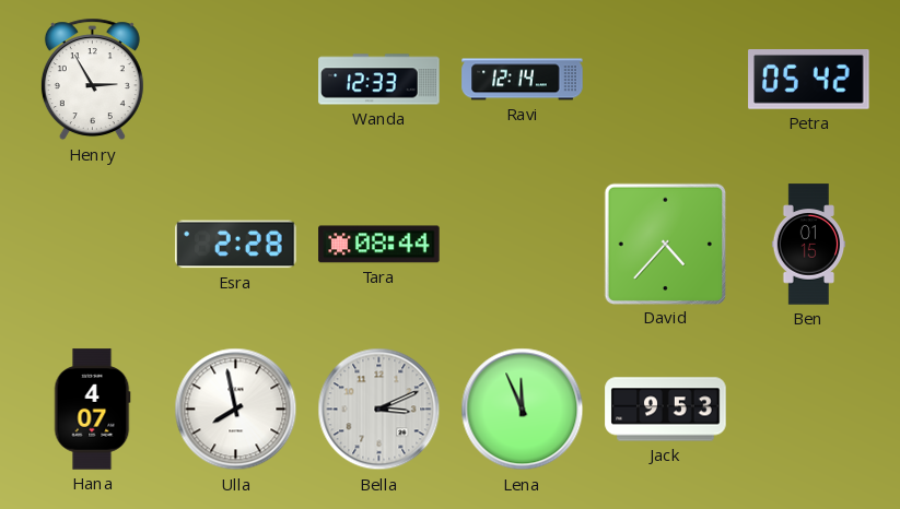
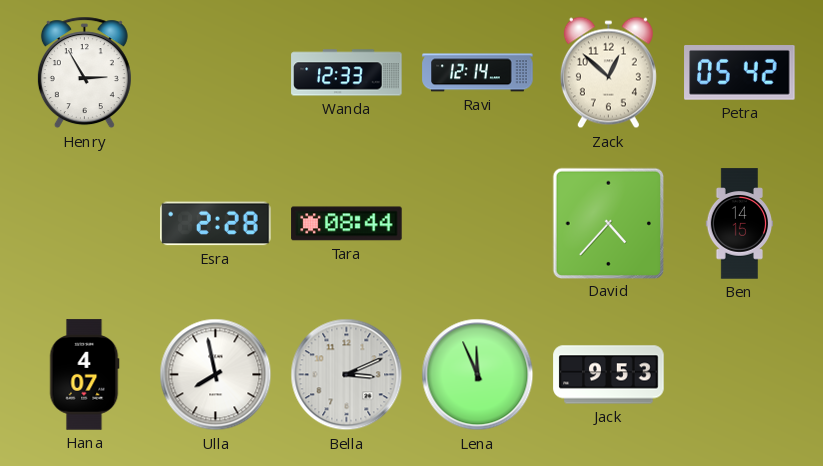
Zack: none -> 12:52
Ben: 01:15 -> 14:15
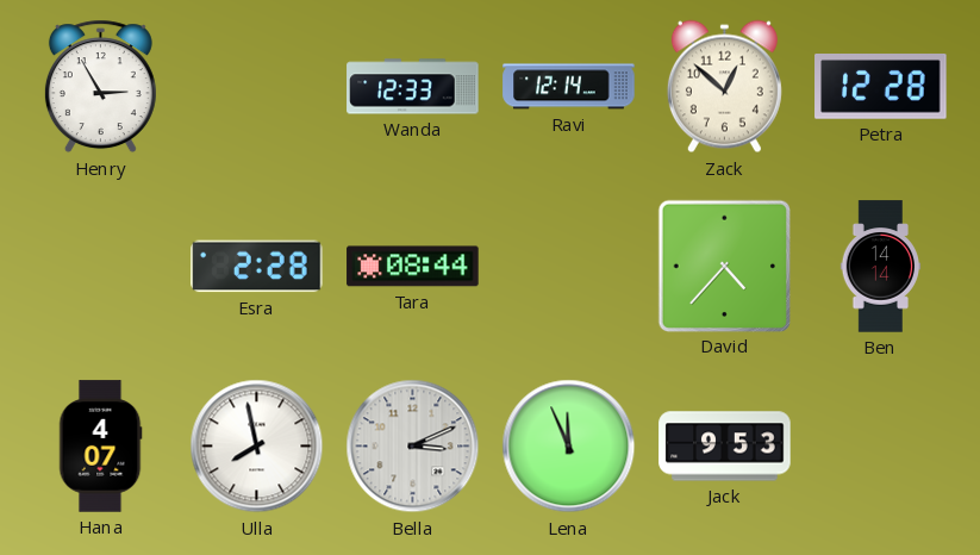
Petra: 05:42 -> 12:28
Ben: 14:15 -> 14:14
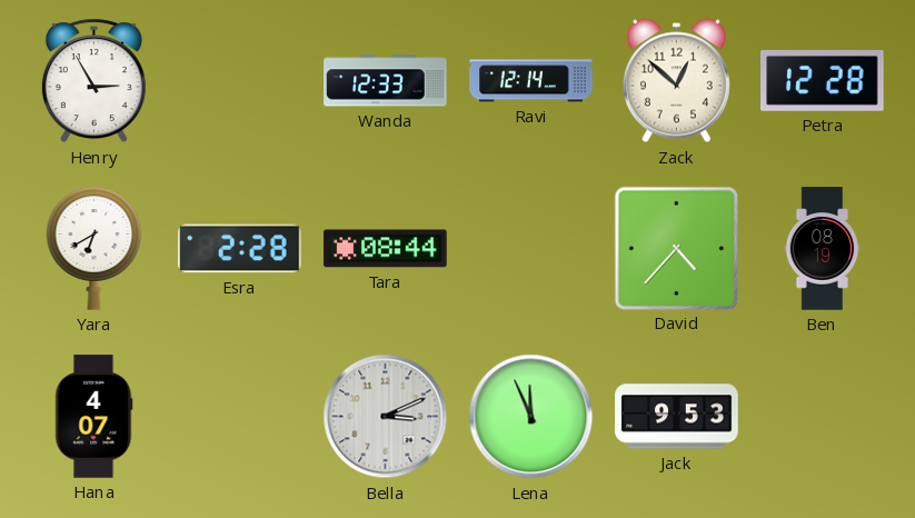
Yara: none -> 6:40
Ben: 14:14 -> 08:19
Ulla: 7:58 -> none
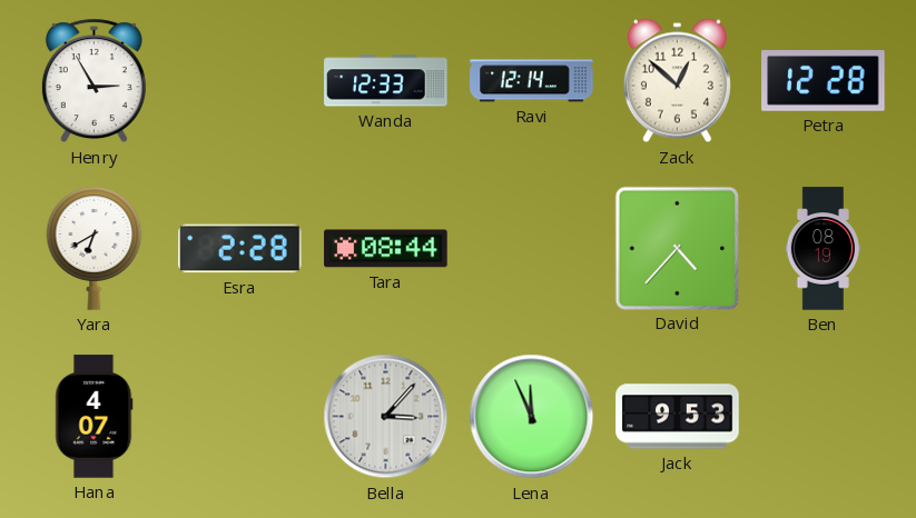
Bella: 3:11 -> 3:07
